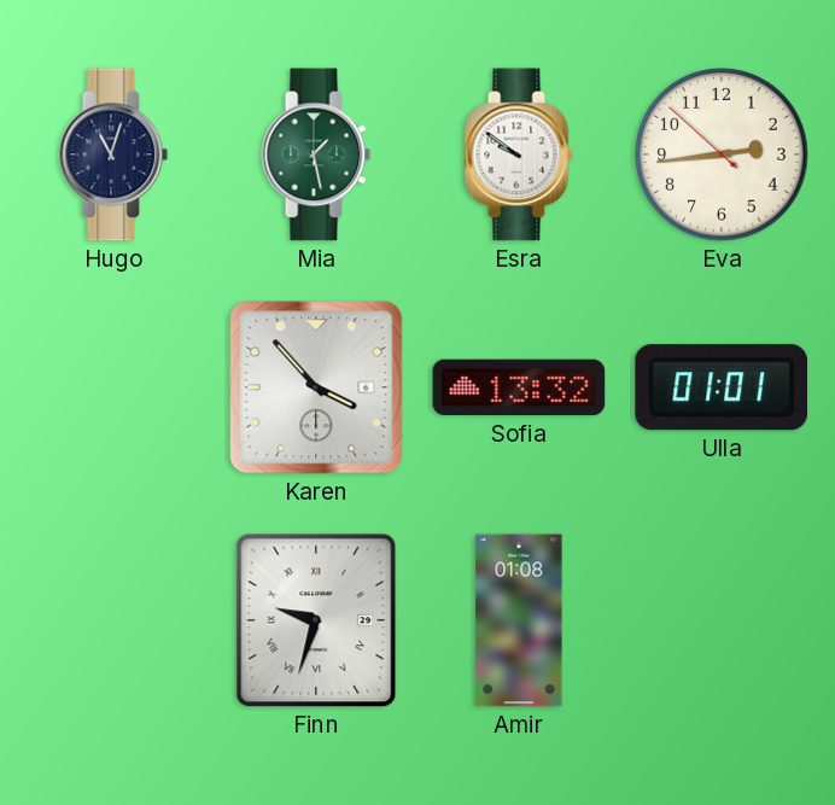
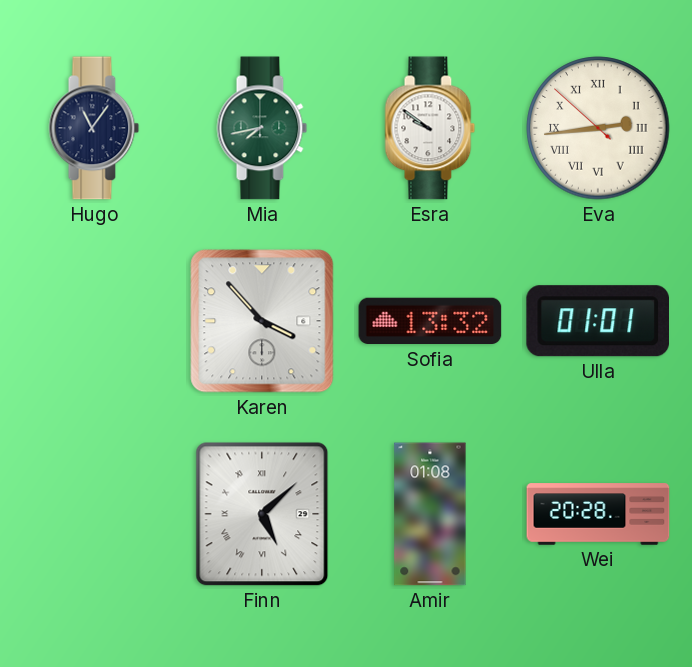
Hugo: 11:03 -> 11:06
Mia: 1:28 -> 7:43
Eva numerals: Arabic -> Roman
Finn: 9:33 -> 5:08
Wei: none -> 20:28
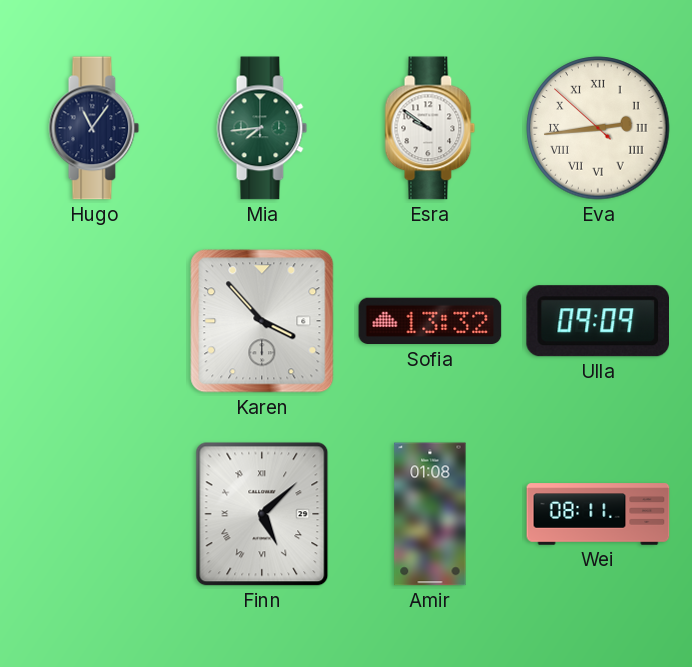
Mia: 7:43 -> 7:44
Ulla: 01:01 -> 09:09
Wei: 20:28 -> 08:11
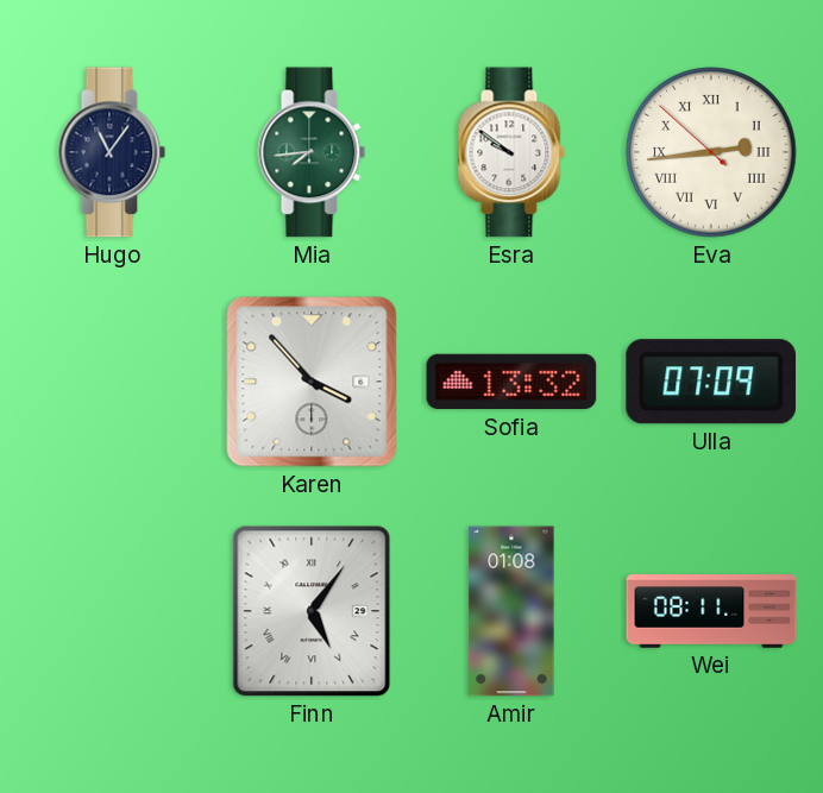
Ulla: 09:09 -> 07:09
Finn: 5:08 -> 5:06
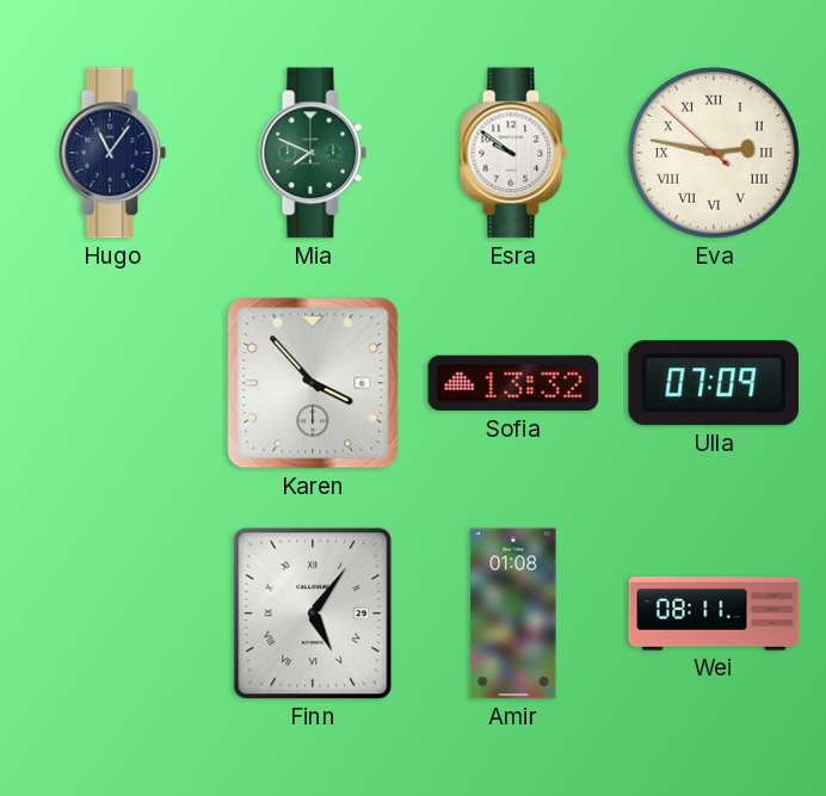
Mia: 7:44 -> 7:49
Eva: 2:43 -> 2:46
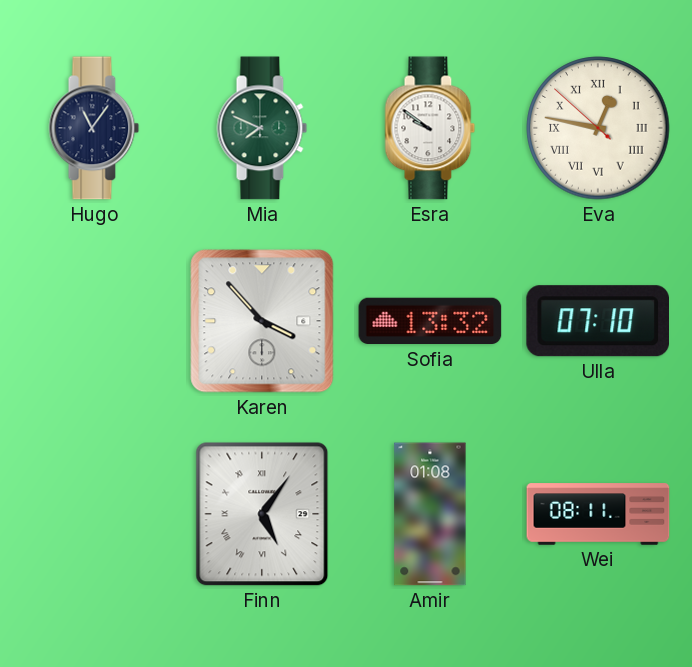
Eva: 2:46 -> 12:46
Ulla: 07:09 -> 07:10
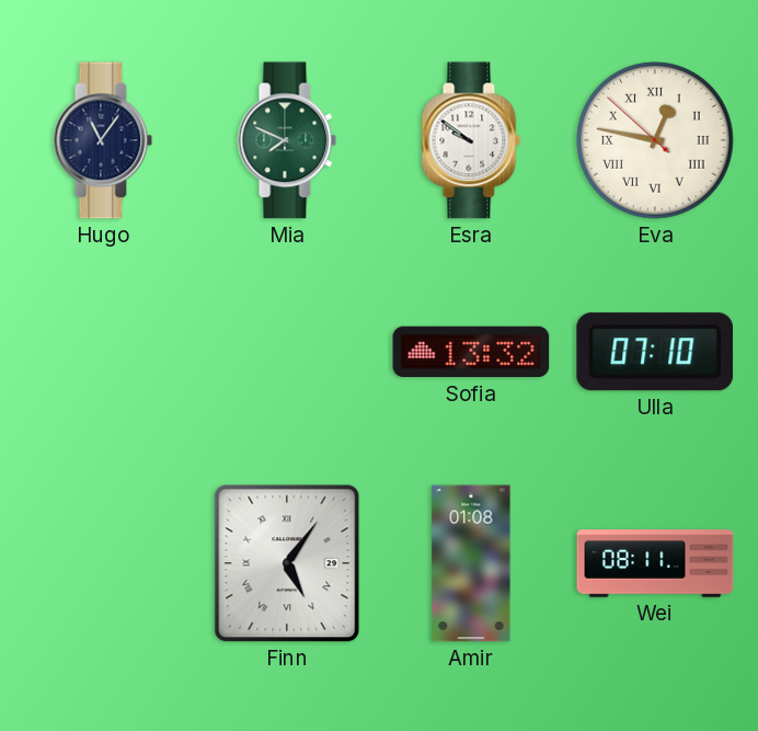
Karen: 3:53 -> none
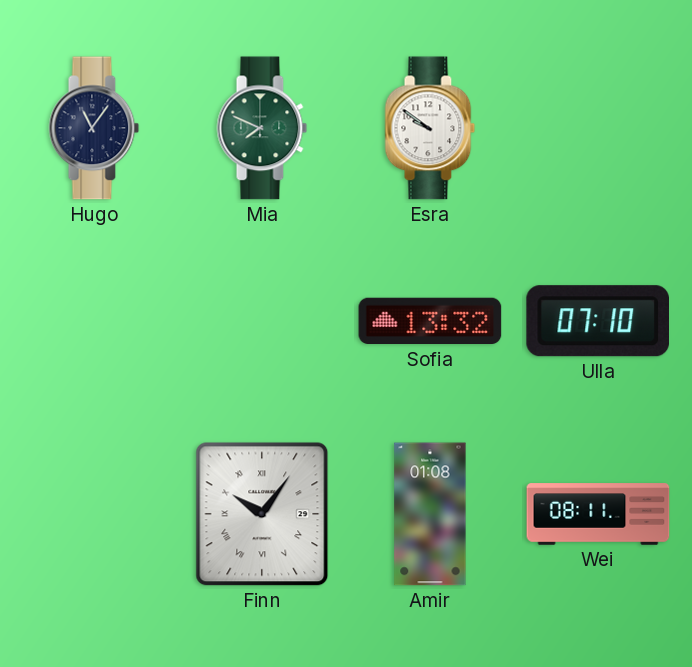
Eva: 12:46 -> none
Finn: 5:06 -> 10:06
